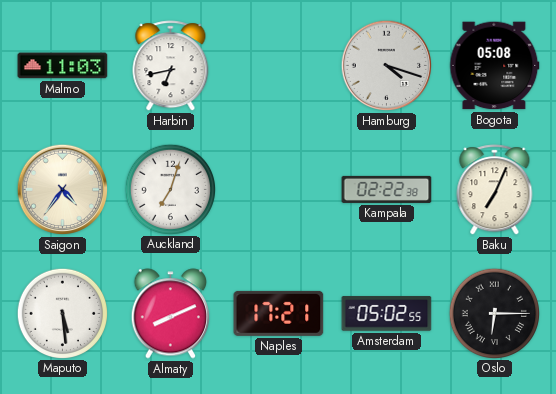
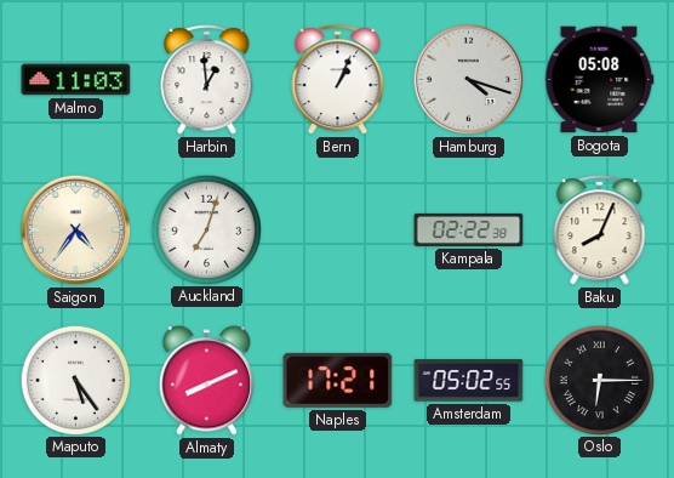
Harbin: 6:43 -> 12:59
Bern: none -> 1:04
Baku: 7:04 -> 8:04
Maputo: 5:29 -> 5:24
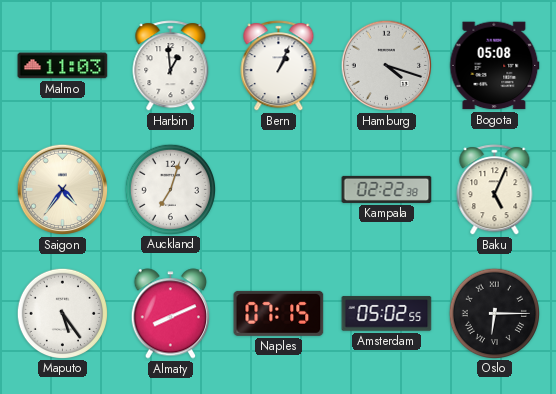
Baku: 8:04 -> 5:04
Naples: 17:21 -> 07:15
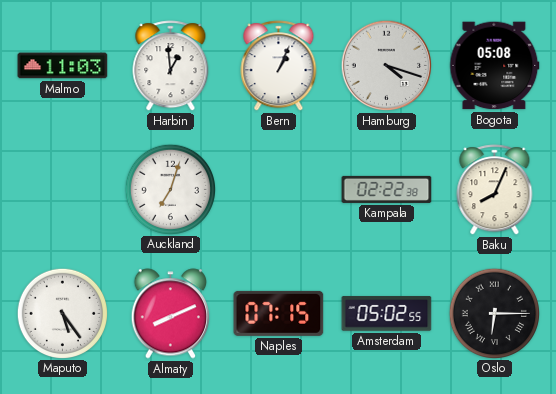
Saigon: 4:36 -> none
Baku: 5:04 -> 8:04
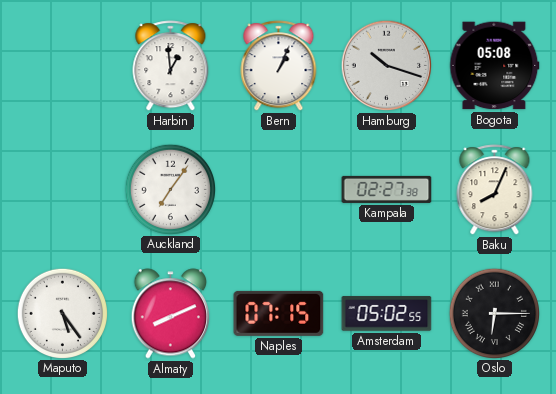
Malmo: 11:03 -> none
Hamburg: 4:18 -> 10:18
Auckland: 7:03 -> 7:06
Kampala: 02:22 -> 02:27
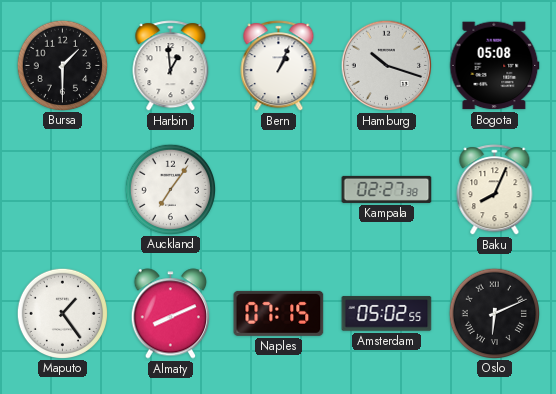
Bursa: none -> 1:30
Maputo: 5:24 -> 1:24
Oslo: 6:15 -> 6:11
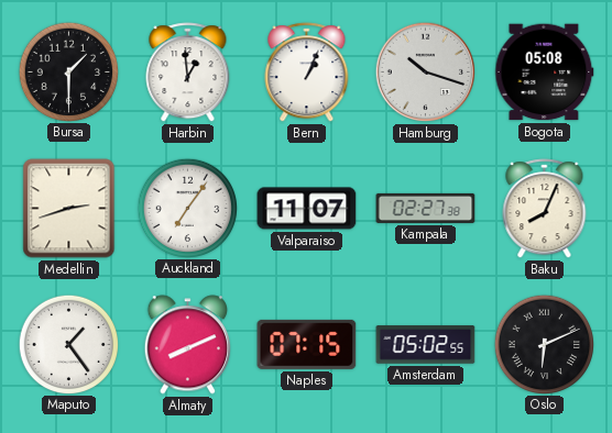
Medellin: none -> 2:42
Valparaiso: none -> 11:07
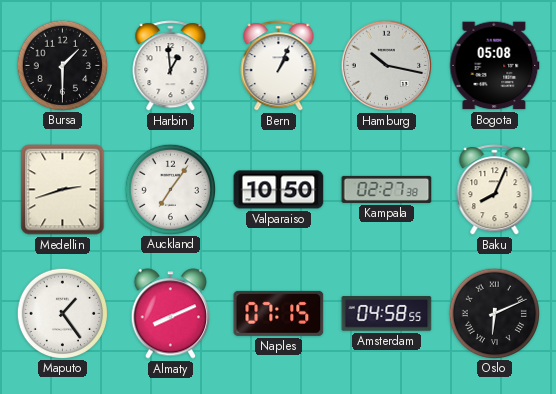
Hamburg: 10:18 -> 10:17
Valparaiso: 11:07 -> 10:50
Amsterdam: 05:02 -> 04:58
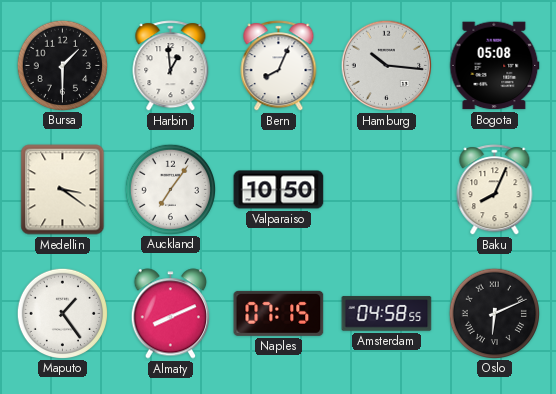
Bern: 1:04 -> 8:04
Hamburg: 10:17 -> 10:16
Medellin: 2:42 -> 3:21
Kampala: 02:27 -> none
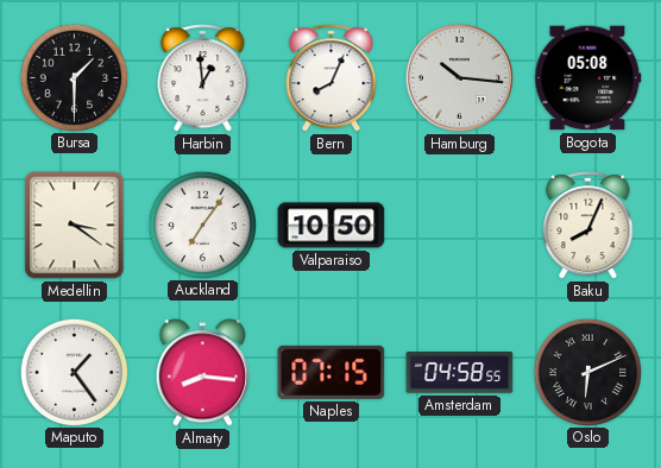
Almaty: 8:11 -> 8:16
